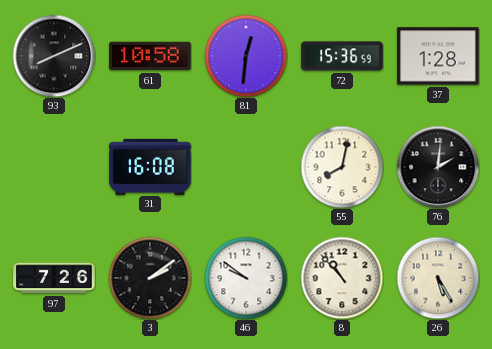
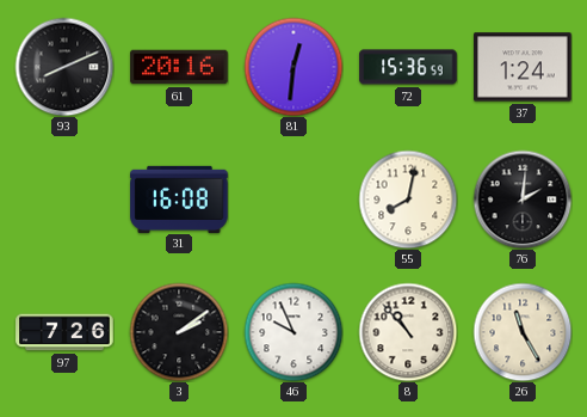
61: 10:58 -> 20:16
37: 1:28 -> 1:24
46: 9:51 -> 9:56
26: 5:25 -> 11:25
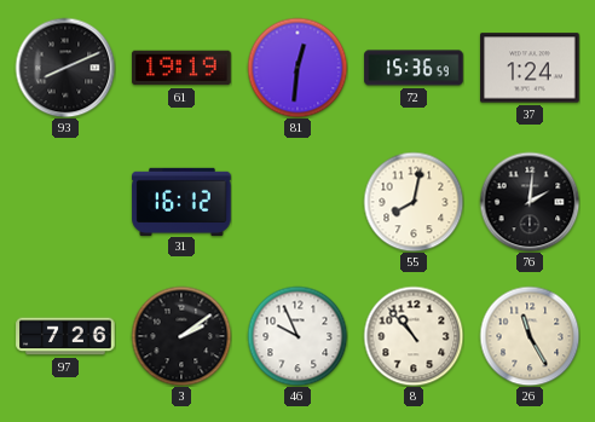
61: 20:16 -> 19:19
31: 16:08 -> 16:12
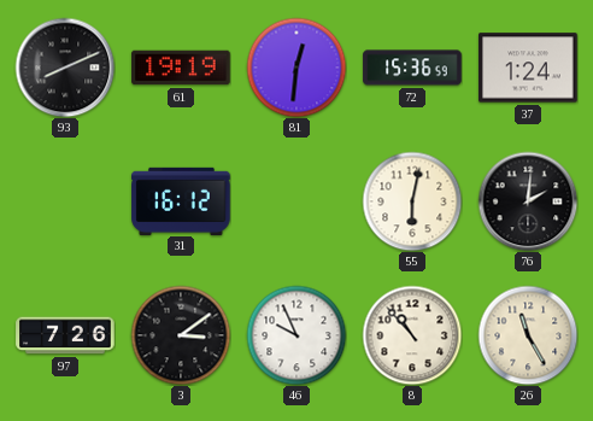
55: 8:02 -> 6:02
3: 2:09 -> 3:09
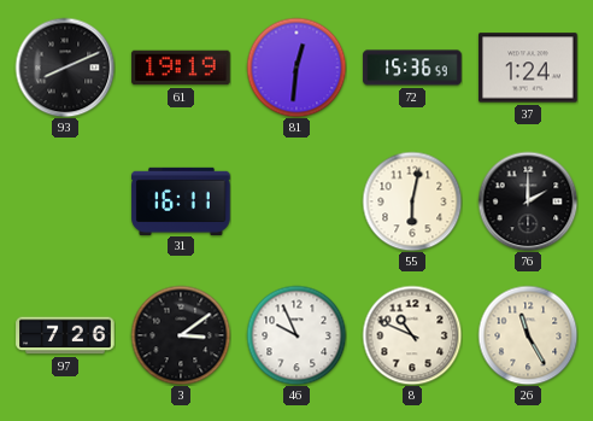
31: 16:12 -> 16:11
76: 2:01 -> 2:00
8: 10:53 -> 10:49
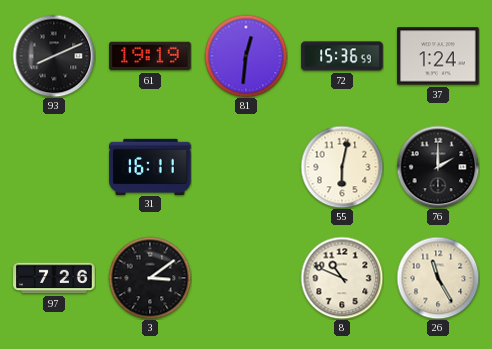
46: 9:56 -> none
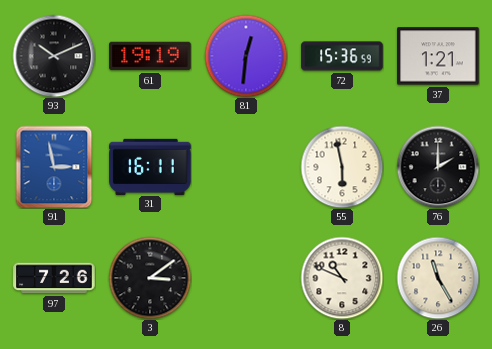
93: 8:11 -> 10:11
37: 1:24 -> 1:21
91: none -> 2:58
55: 6:02 -> 5:58
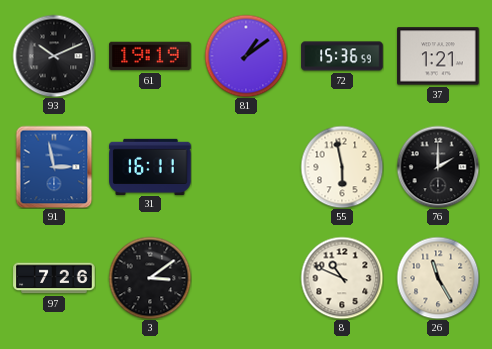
81: 12:31 -> 1:09
